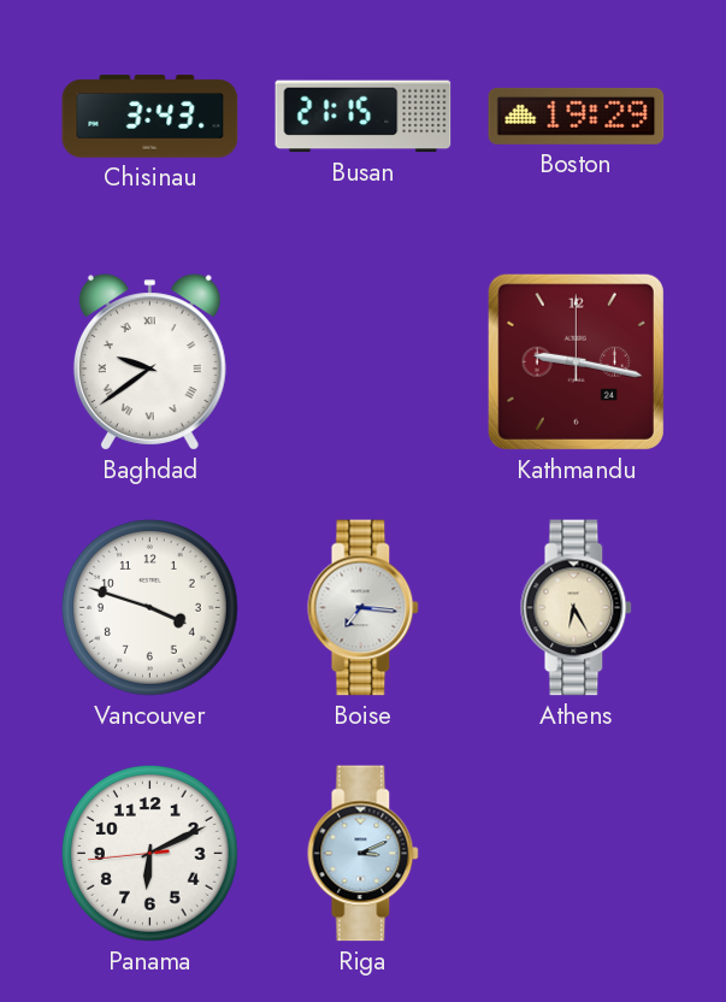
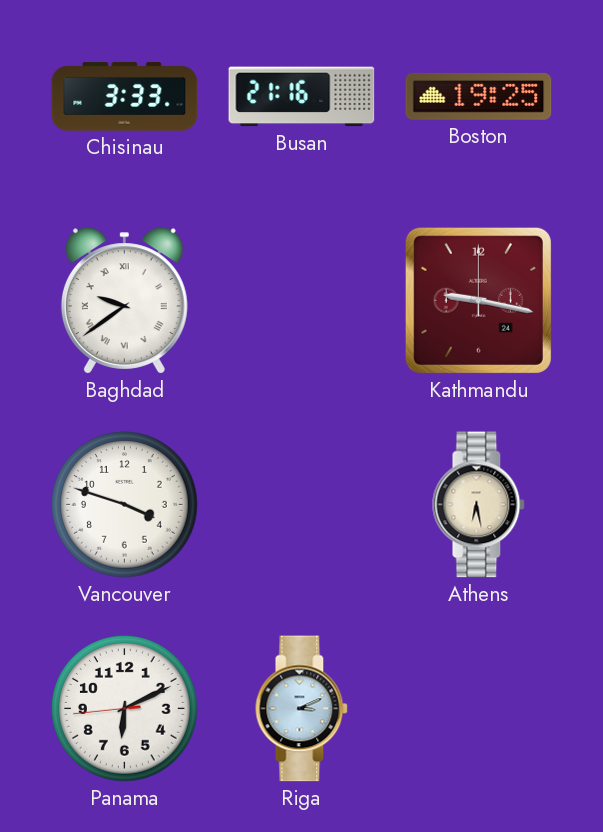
Chisinau: 3:43 -> 3:33
Busan: 21:15 -> 21:16
Boston: 19:29 -> 19:25
Boise: 7:16 -> none
Athens: 6:25 -> 6:28
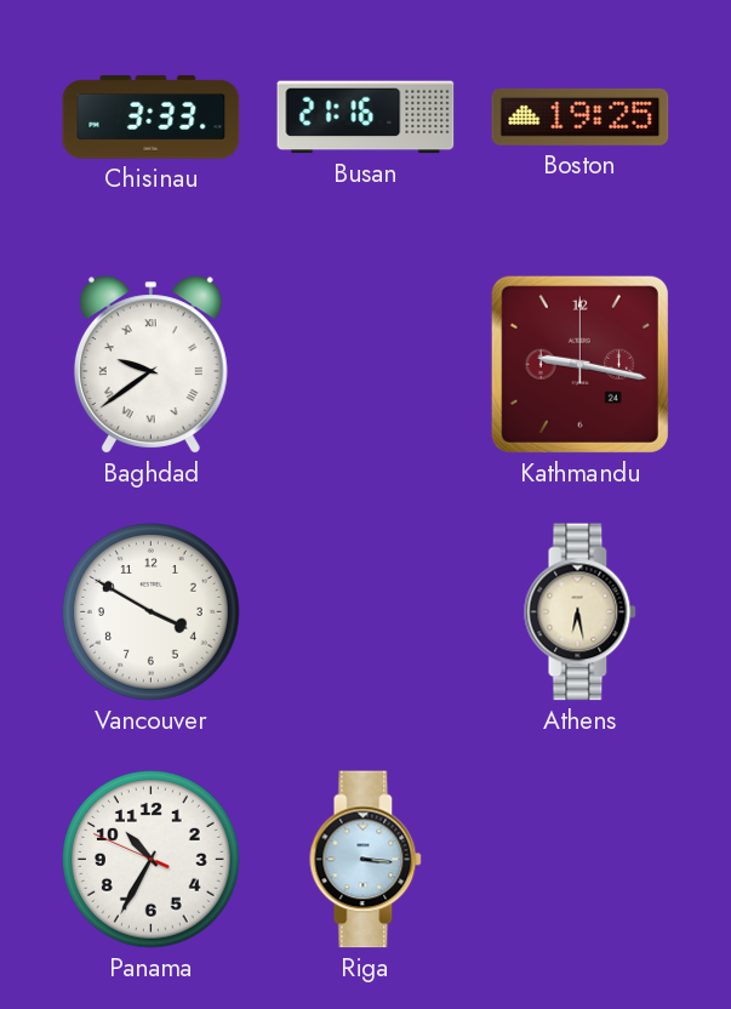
Vancouver: 3:48 -> 3:50
Panama: 6:10 -> 10:34
Riga: 3:11 -> 3:16
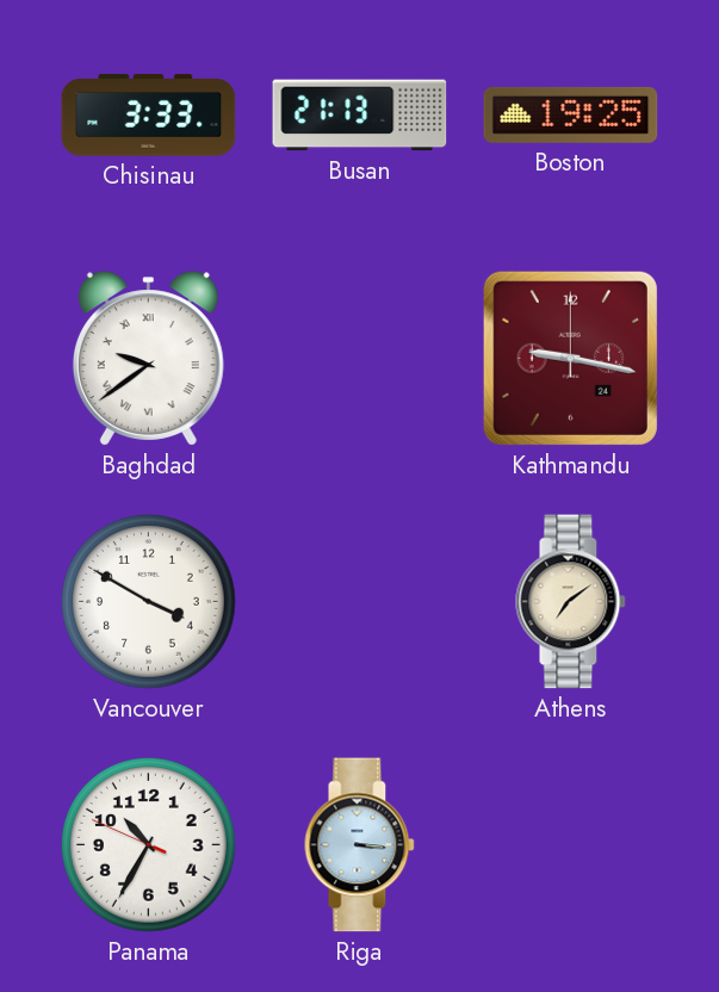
Busan: 21:16 -> 21:13
Athens: 6:28 -> 7:09
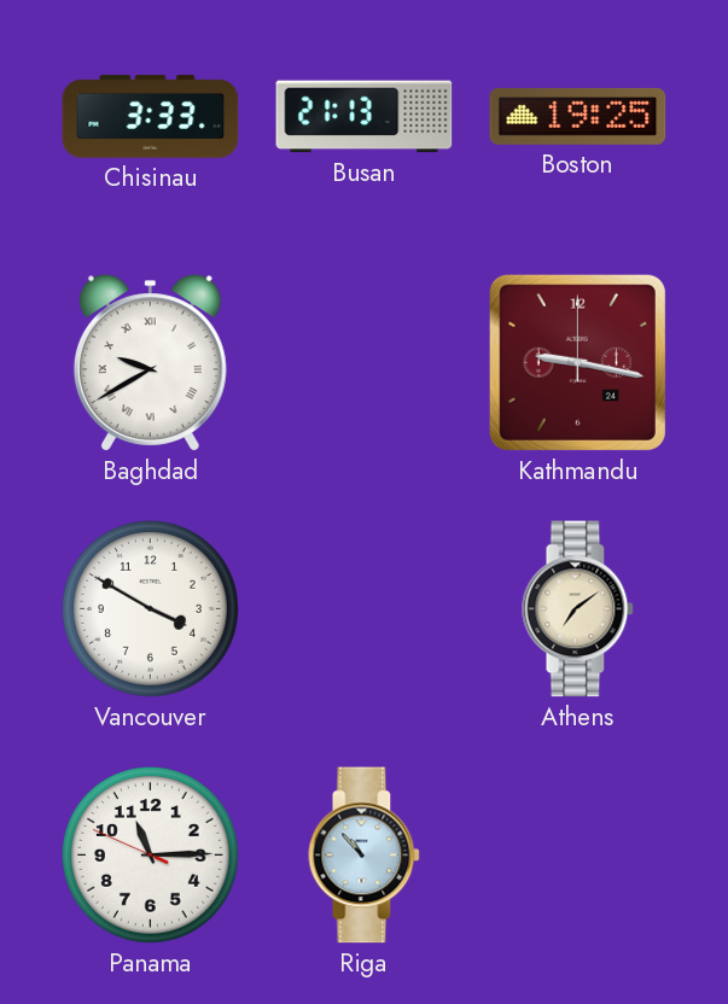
Baghdad: 9:39 -> 9:40
Panama: 10:34 -> 11:14
Riga: 3:16 -> 10:53
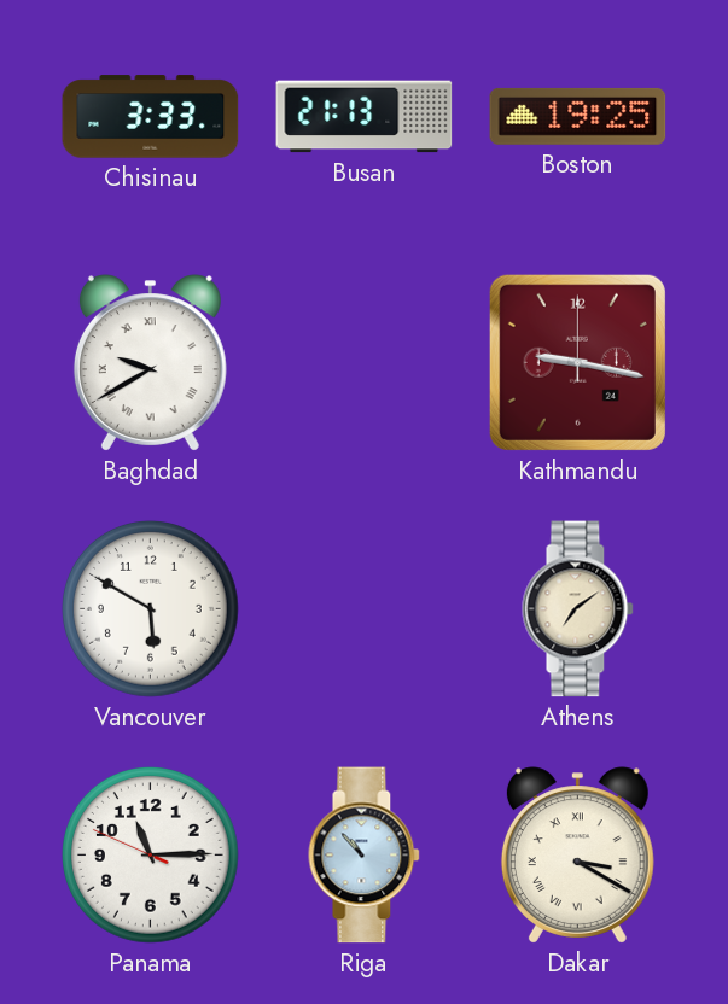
Vancouver: 3:50 -> 5:50
Dakar: none -> 3:20
